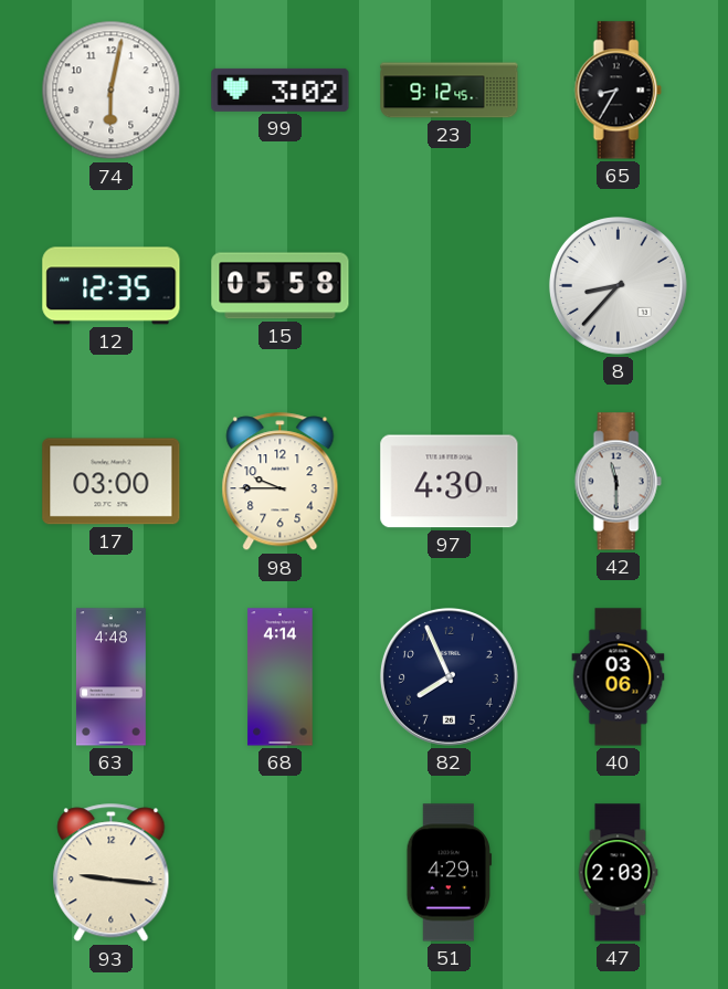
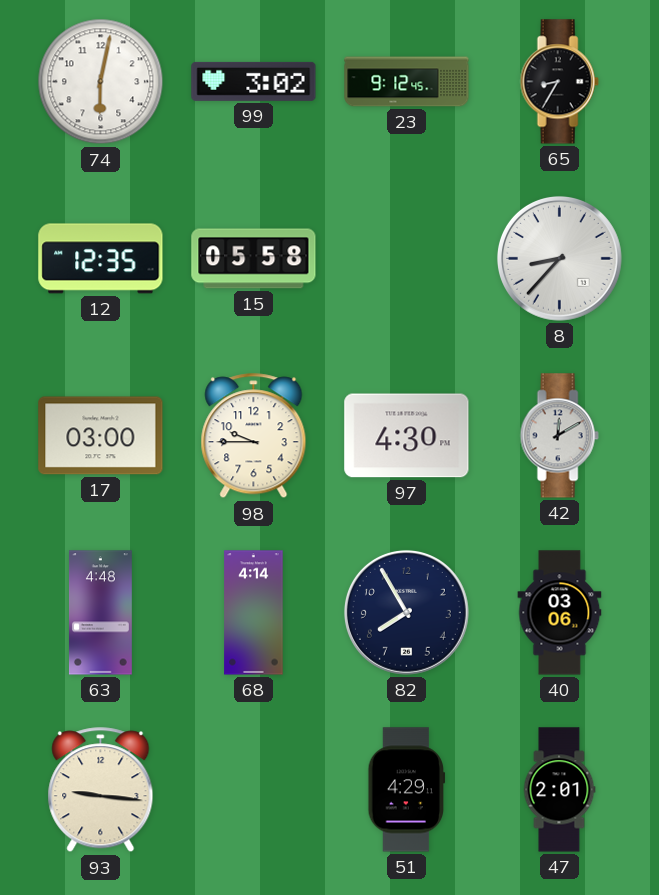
42: 11:30 -> 12:10
82: 7:56 -> 7:55
47: 2:03 -> 2:01
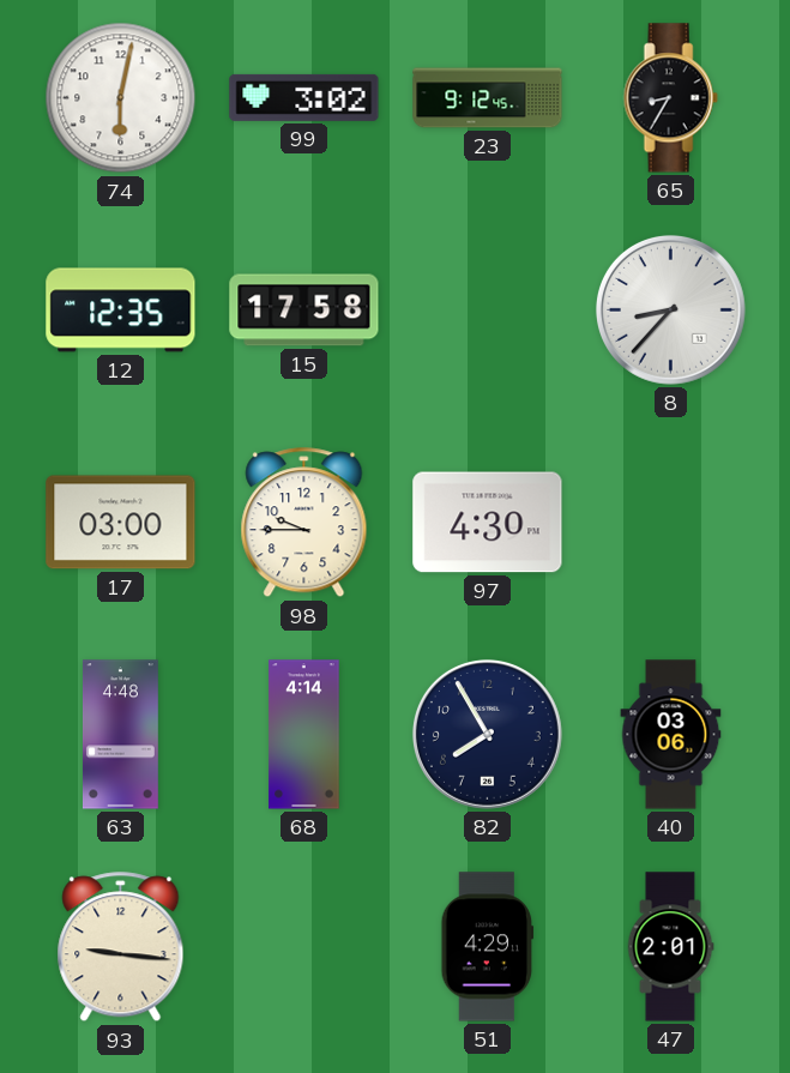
15: 05:58 -> 17:58
42: 12:10 -> none
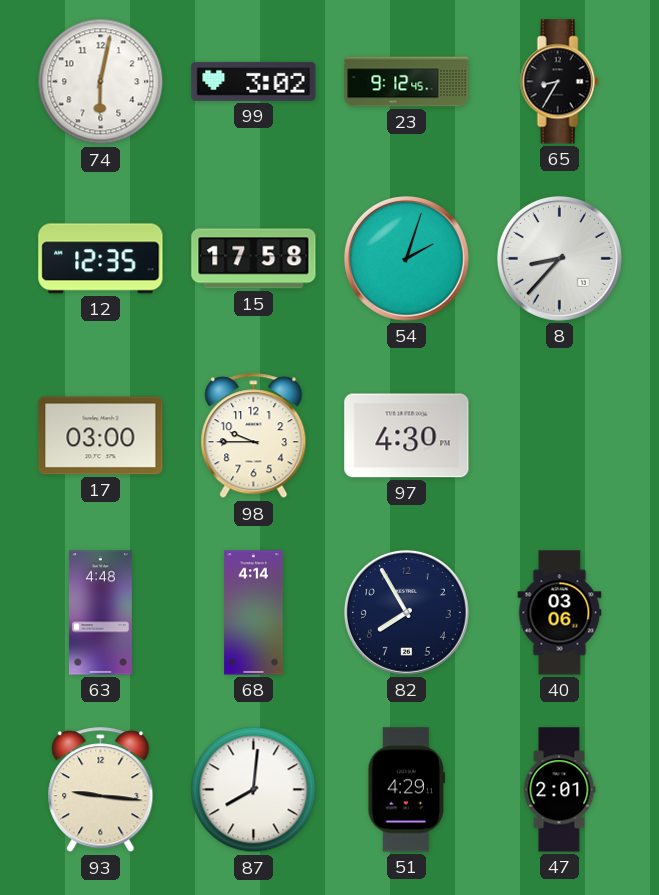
54: none -> 2:03
87: none -> 8:01
